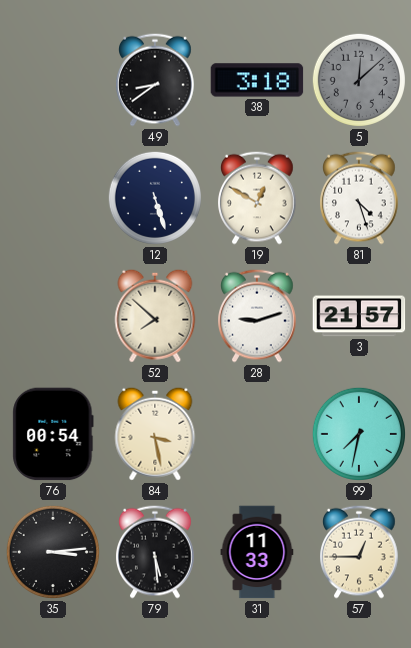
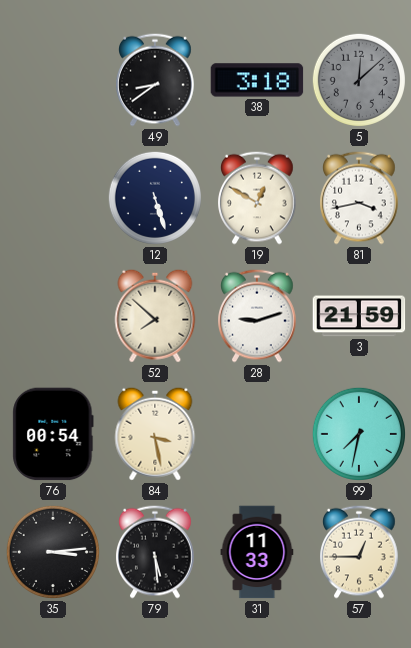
81: 4:27 -> 3:43
3: 21:57 -> 21:59
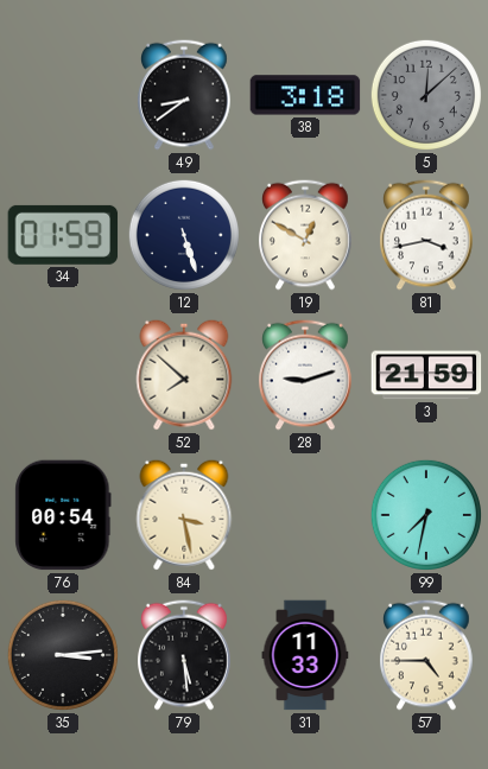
34: none -> 01:59
57: 12:45 -> 4:45
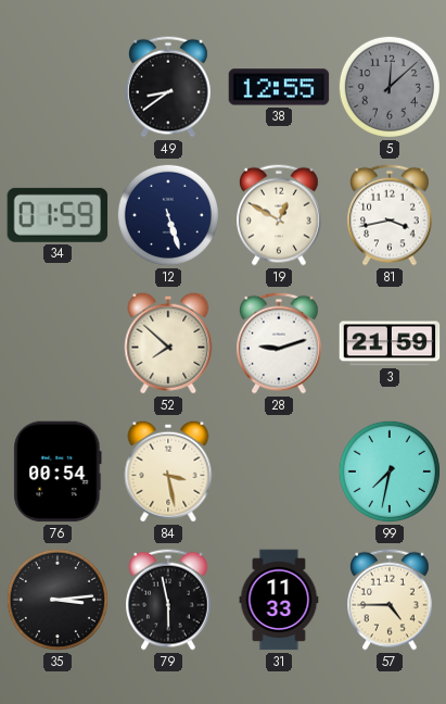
38: 3:18 -> 12:55
79: 5:29 -> 5:58
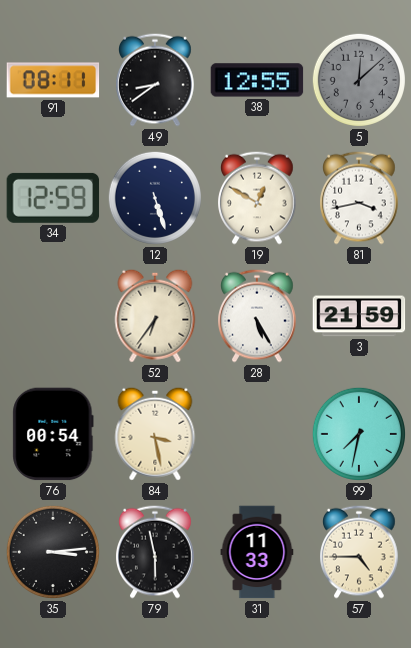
91: none -> 08:11
34: 01:59 -> 12:59
52: 7:52 -> 6:36
28: 9:12 -> 5:25
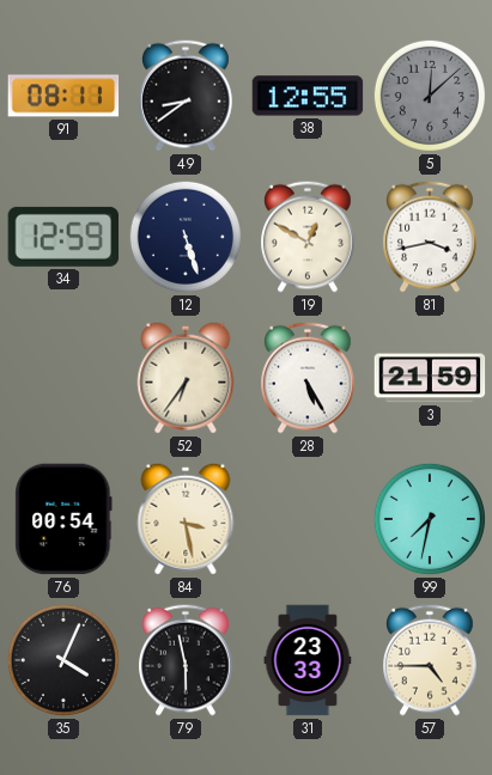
35: 3:14 -> 4:04
31: 11:33 -> 23:33
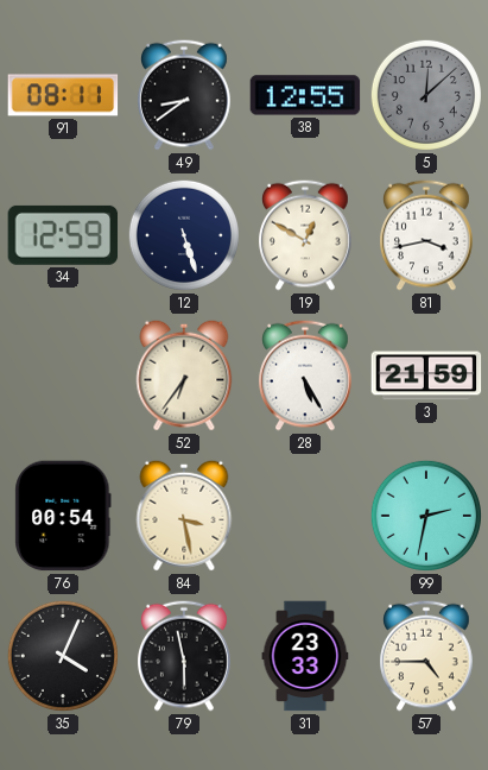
99: 7:32 -> 2:32
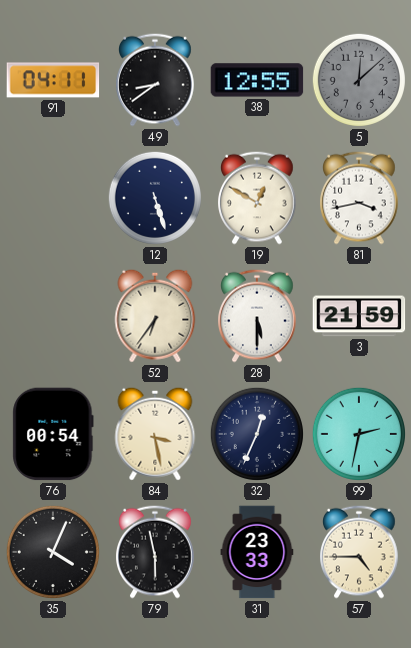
91: 08:11 -> 04:11
34: 12:59 -> none
28: 5:25 -> 5:30
32: none -> 12:34
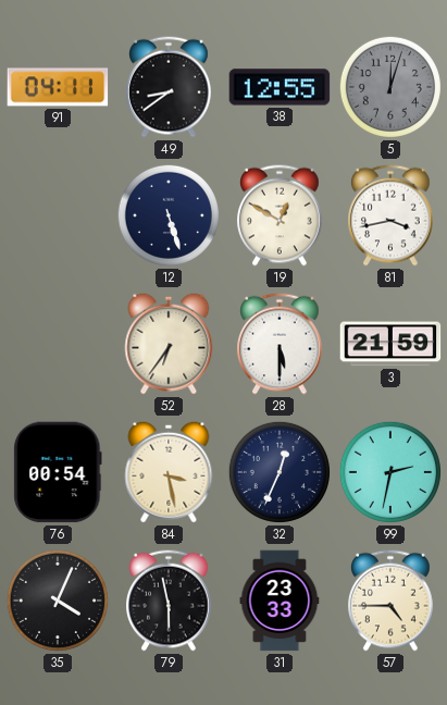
5: 12:08 -> 12:03
